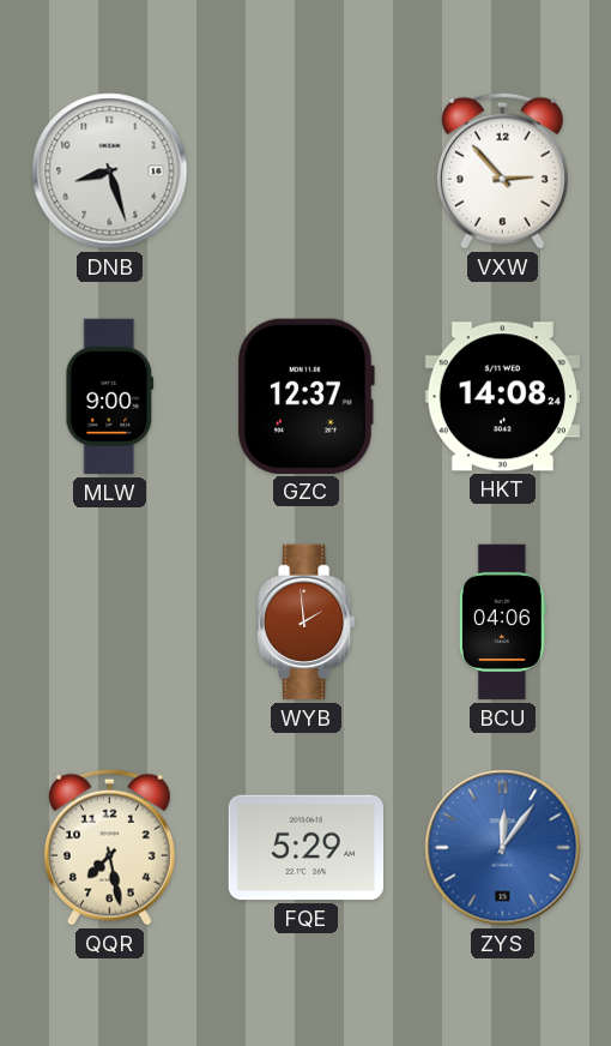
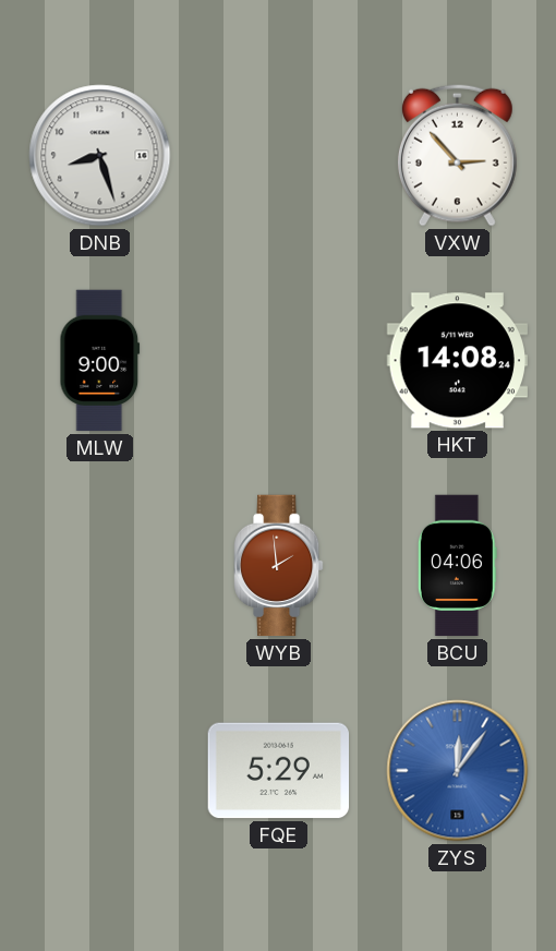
GZC: 12:37 -> none
QQR: 7:28 -> none
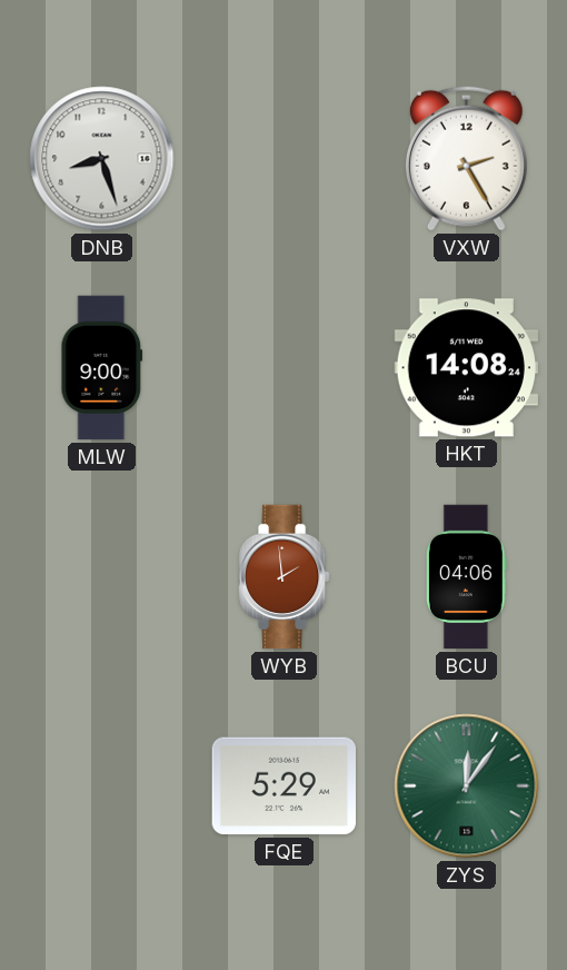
VXW: 2:53 -> 2:25
ZYS dial: blue -> green
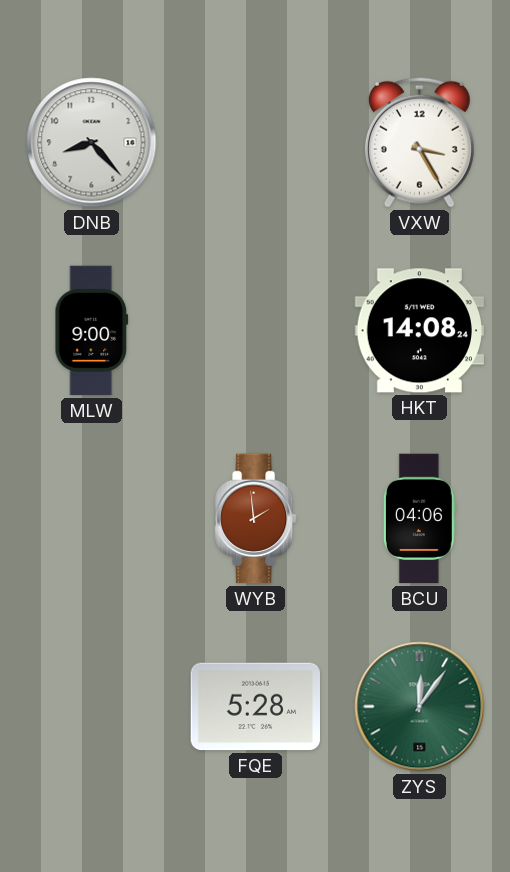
DNB: 8:27 -> 8:23
VXW: 2:25 -> 3:25
FQE: 5:29 -> 5:28
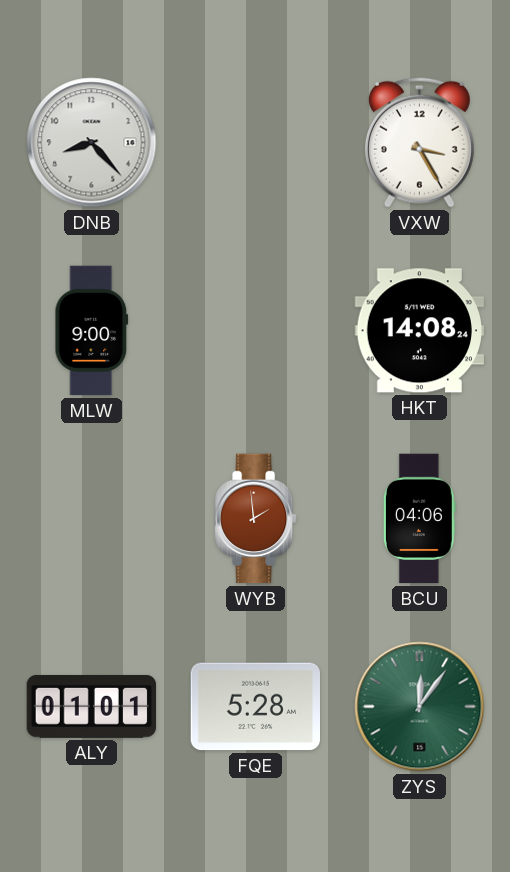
ALY: none -> 01:01
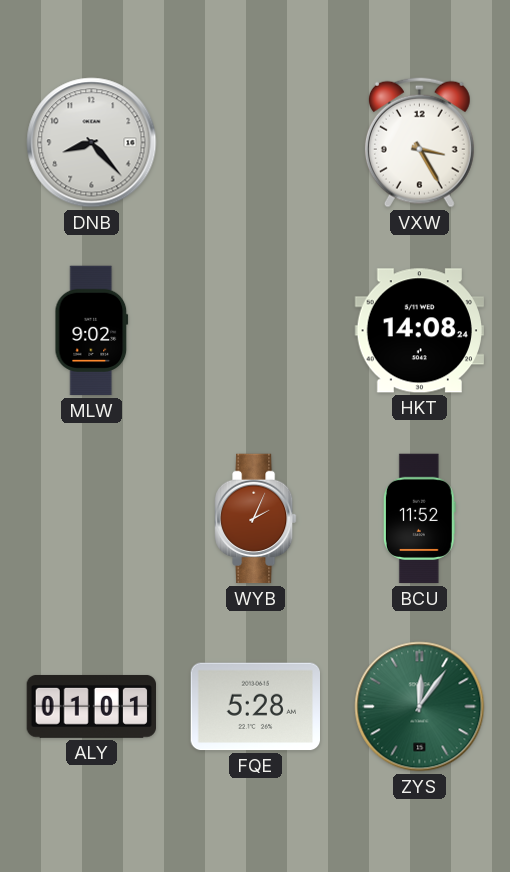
MLW: 9:00 -> 9:02
WYB: 1:59 -> 2:04
BCU: 04:06 -> 11:52
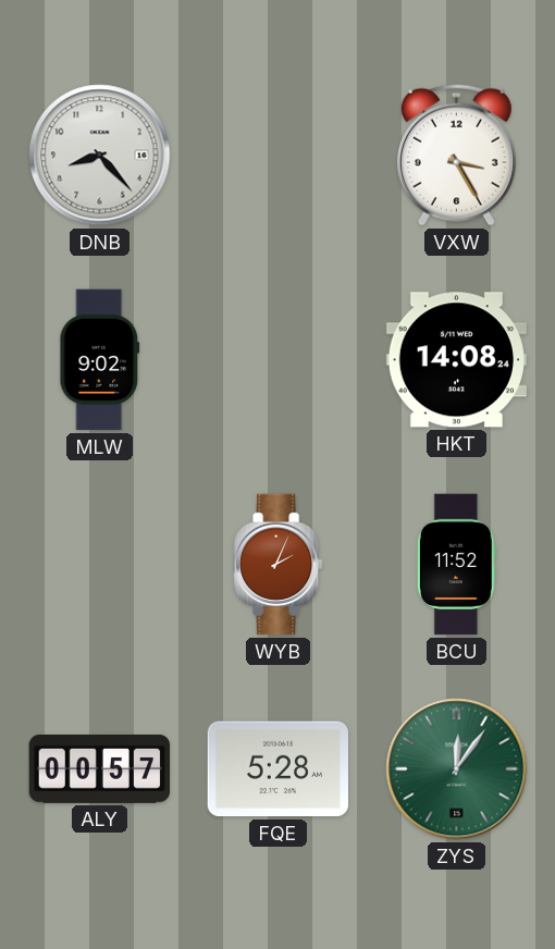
ALY: 01:01 -> 00:57
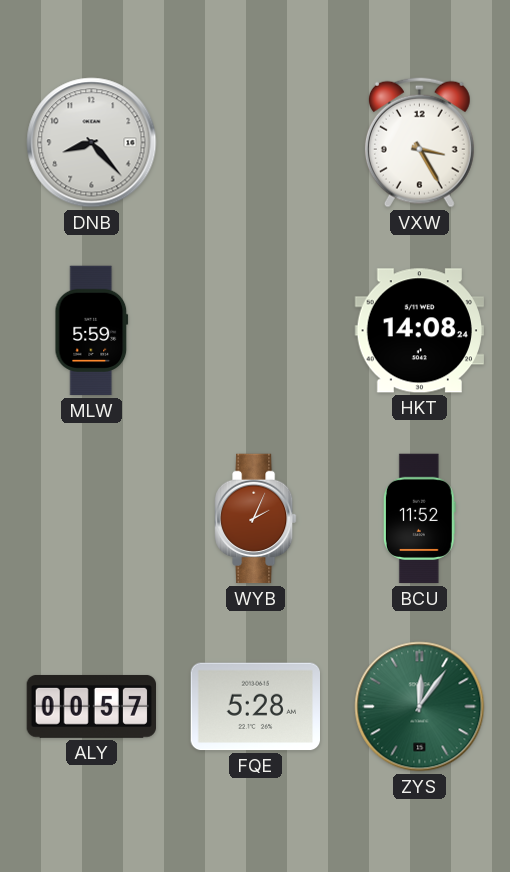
MLW: 9:02 -> 5:59
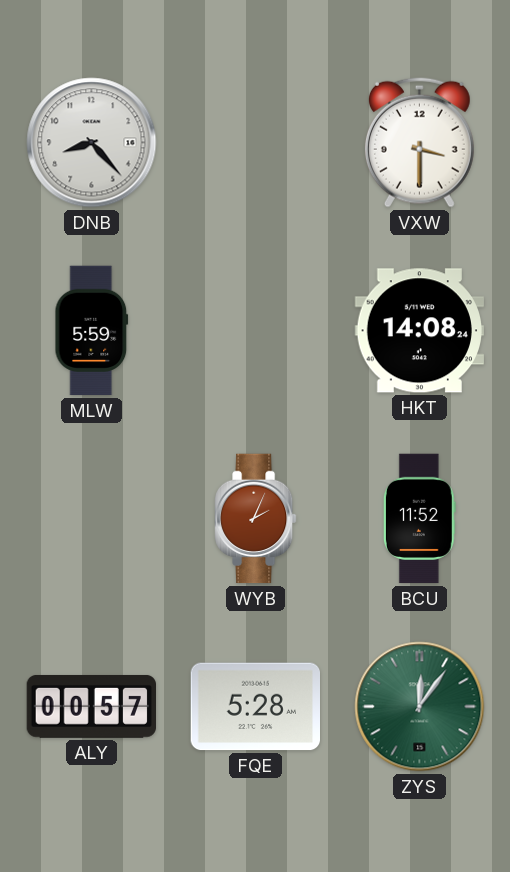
VXW: 3:25 -> 3:30
